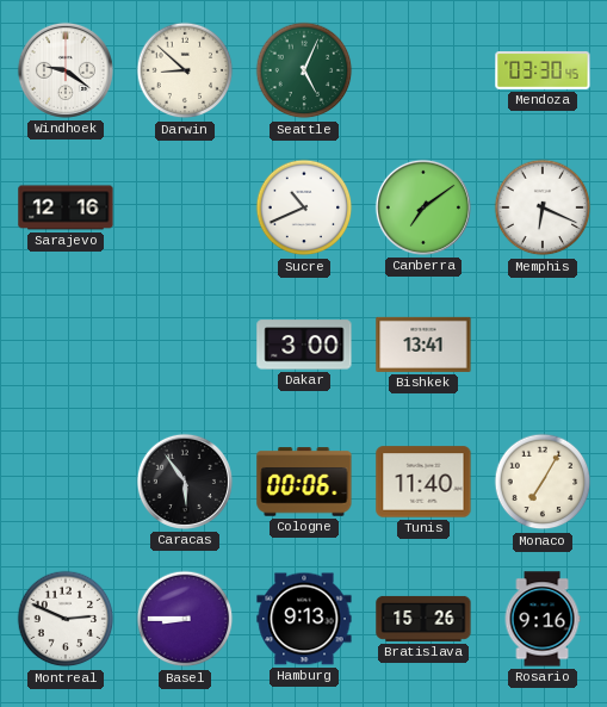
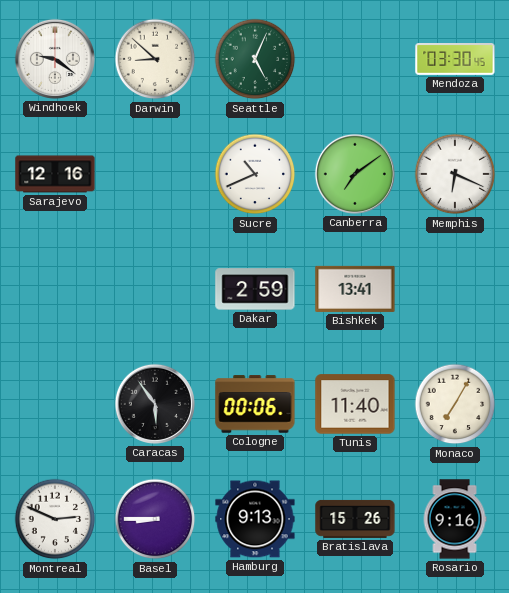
Dakar: 3:00 -> 2:59
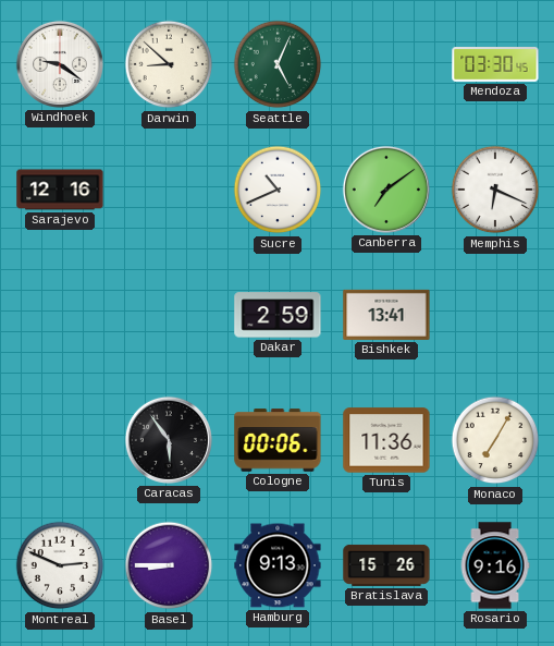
Tunis: 11:40 -> 11:36
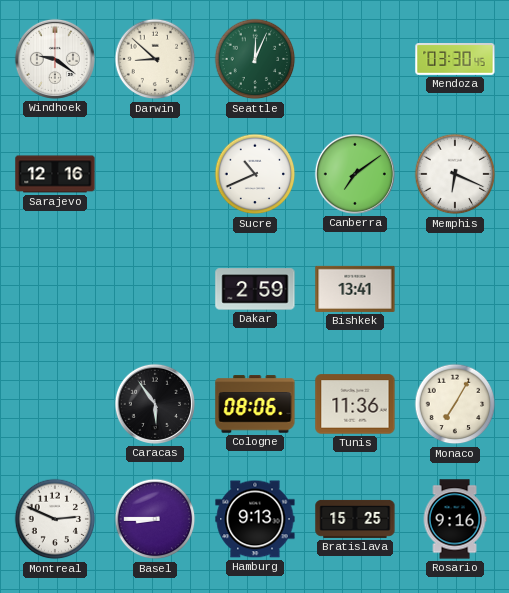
Seattle: 5:04 -> 12:04
Cologne: 00:06 -> 08:06
Bratislava: 15:26 -> 15:25
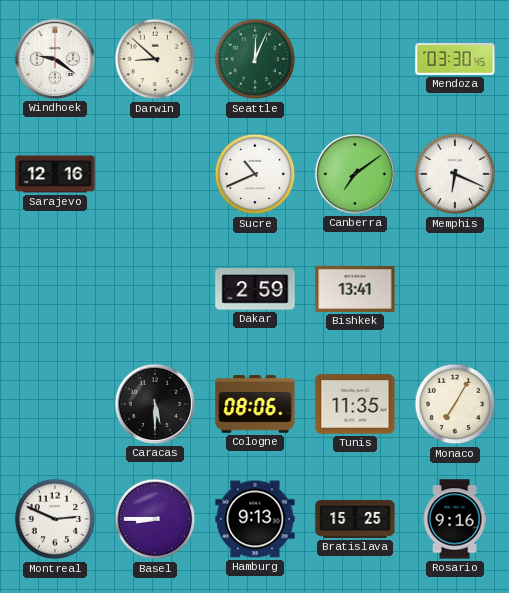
Caracas: 5:54 -> 5:30
Tunis: 11:36 -> 11:35
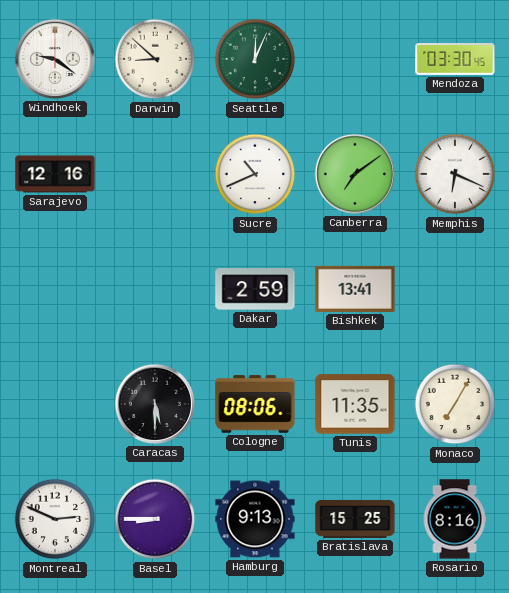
Rosario: 9:16 -> 8:16
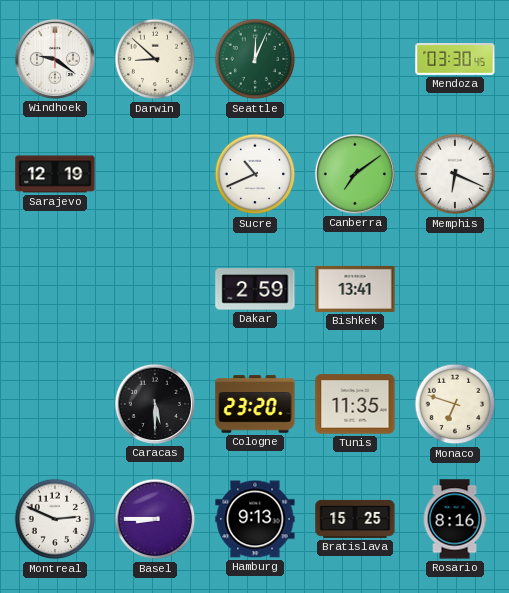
Sarajevo: 12:16 -> 12:19
Cologne: 08:06 -> 23:20
Monaco: 7:05 -> 6:48
